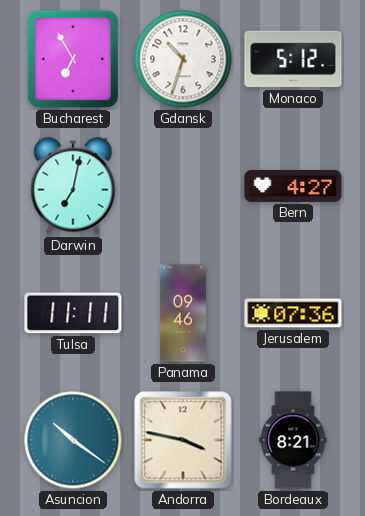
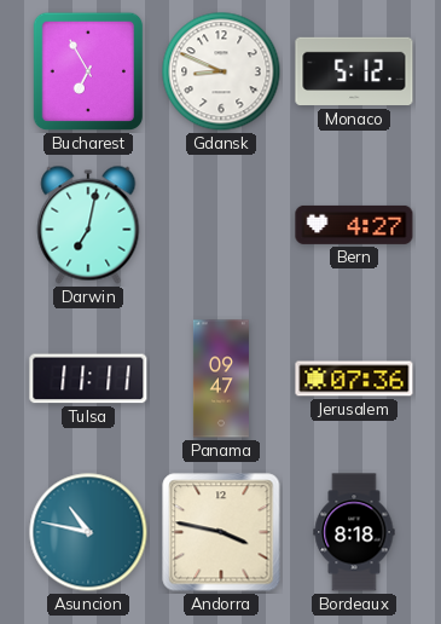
Gdansk: 10:33 -> 8:49
Panama: 09:46 -> 09:47
Asuncion: 10:21 -> 10:47
Bordeaux: 8:21 -> 8:18
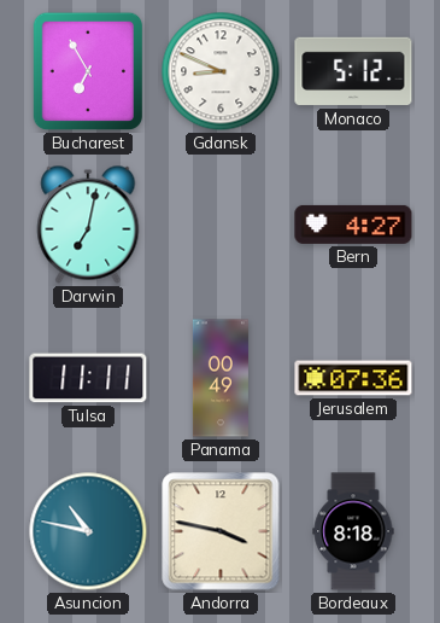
Panama: 09:47 -> 00:49
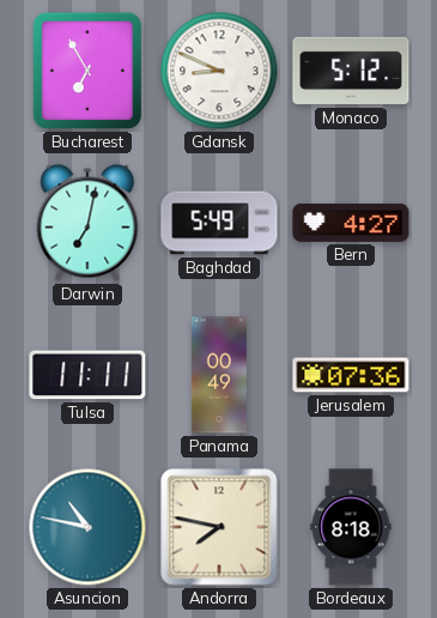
Baghdad: none -> 5:49
Andorra: 3:47 -> 7:47
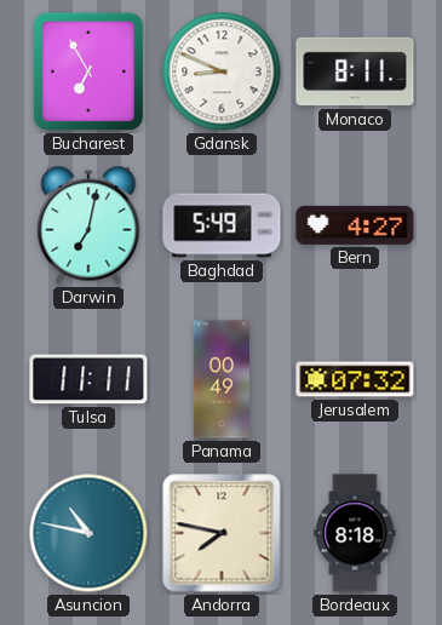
Monaco: 5:12 -> 8:11
Jerusalem: 07:36 -> 07:32
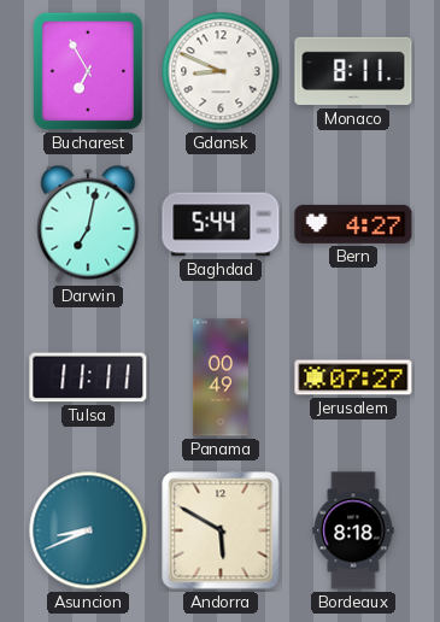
Baghdad: 5:49 -> 5:44
Jerusalem: 07:32 -> 07:27
Asuncion: 10:47 -> 8:41
Andorra: 7:47 -> 5:50
